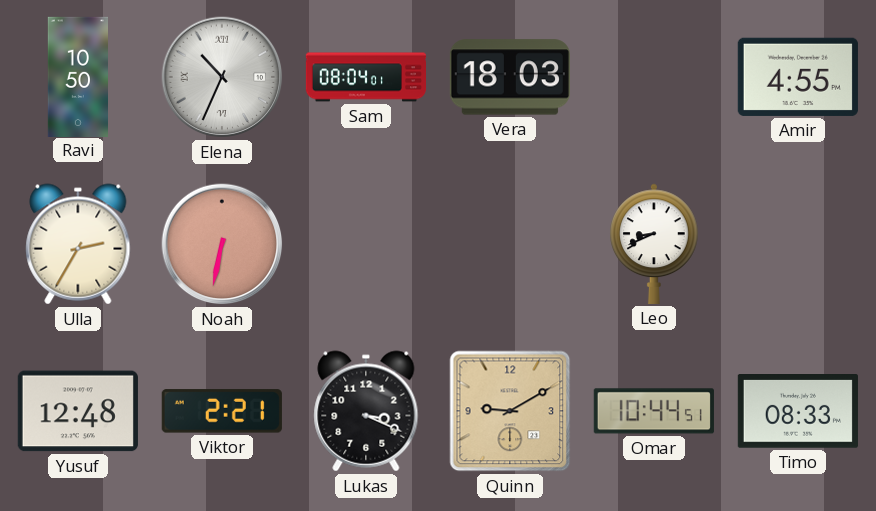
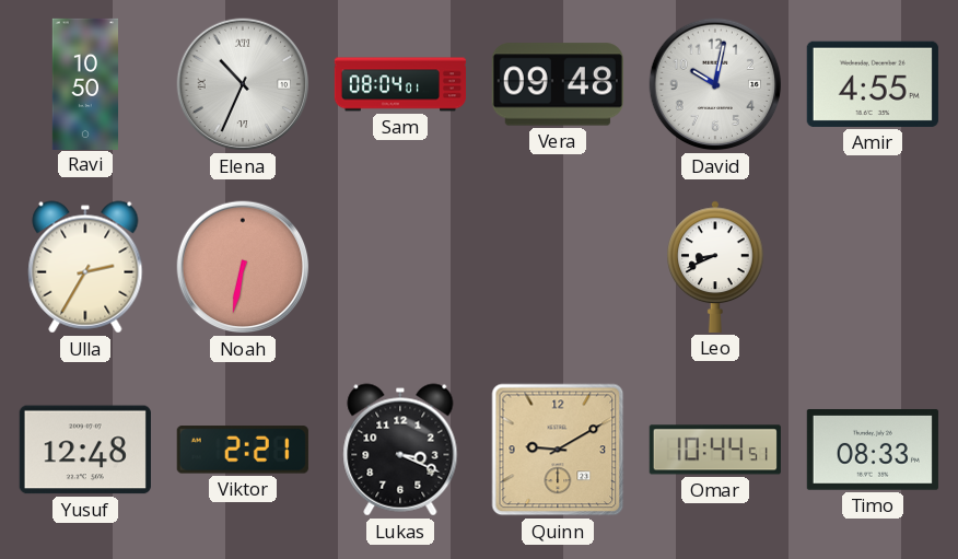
Vera: 18:03 -> 09:48
David: none -> 10:02
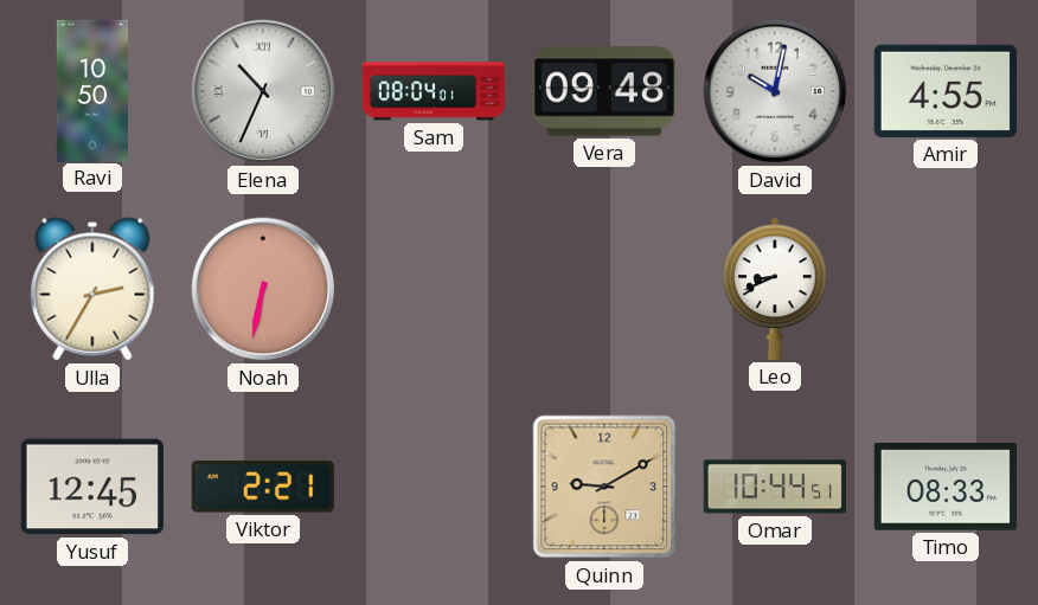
Yusuf: 12:48 -> 12:45
Lukas: 3:19 -> none
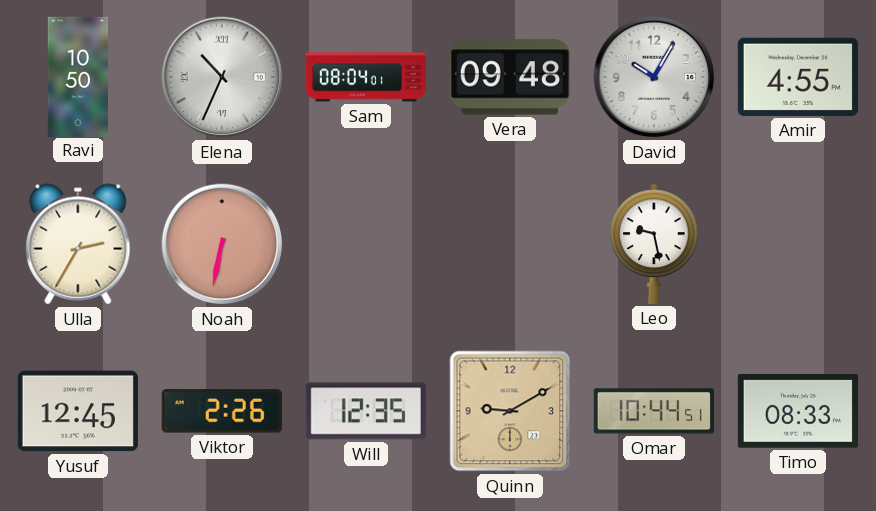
David: 10:02 -> 10:05
Leo: 8:41 -> 9:28
Viktor: 2:21 -> 2:26
Will: none -> 12:35
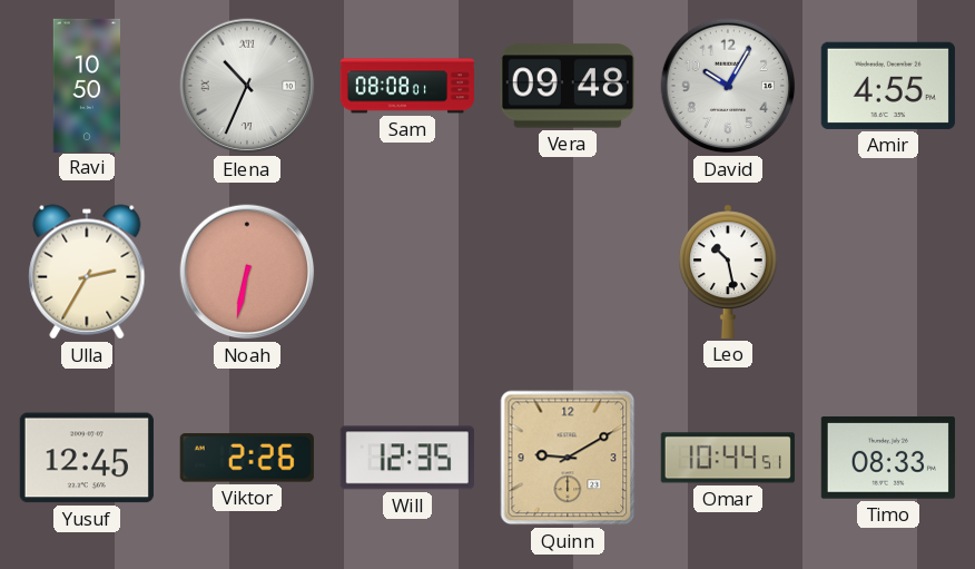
Sam: 08:04 -> 08:08
Leo: 9:28 -> 10:28
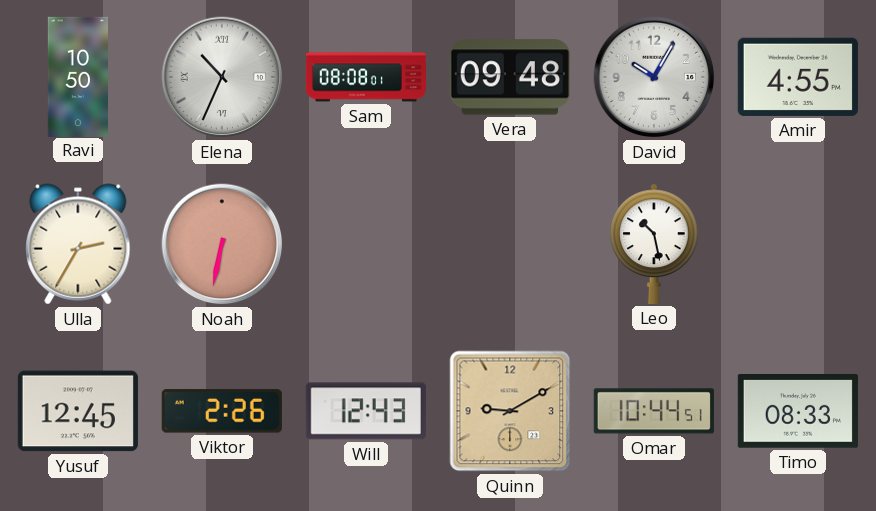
Will: 12:35 -> 12:43
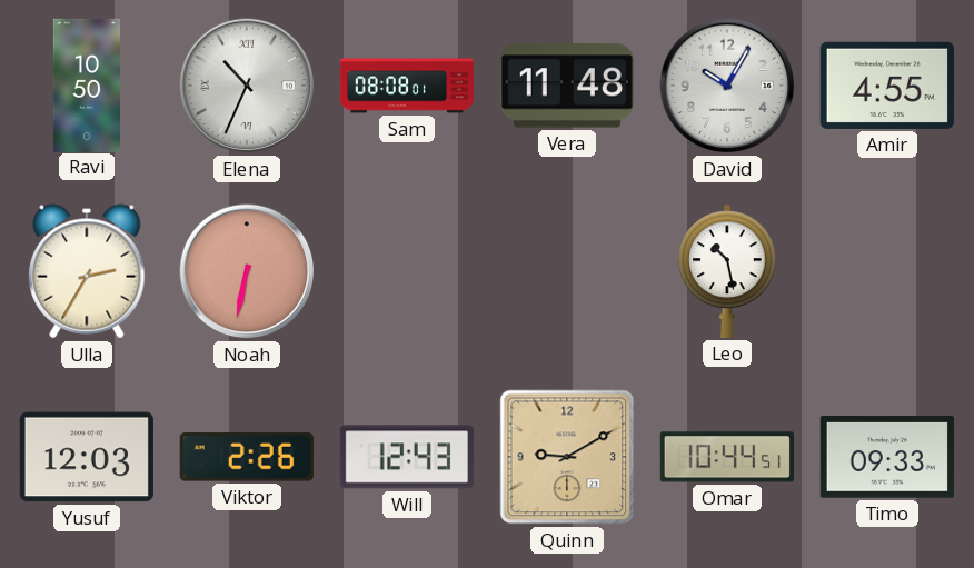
Vera: 09:48 -> 11:48
Yusuf: 12:45 -> 12:03
Timo: 08:33 -> 09:33
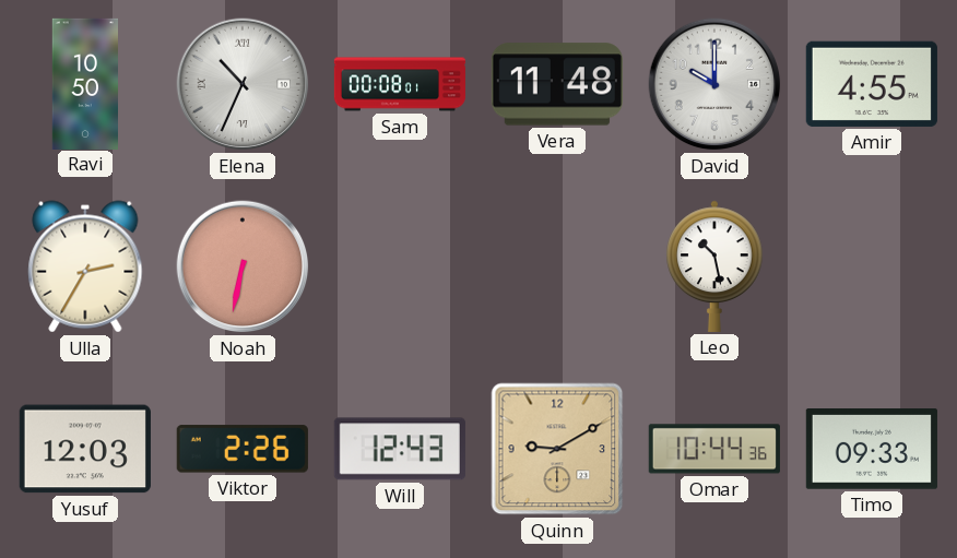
Sam: 08:08 -> 00:08
David: 10:05 -> 10:00
Omar: 10:44:51 -> 10:44:36
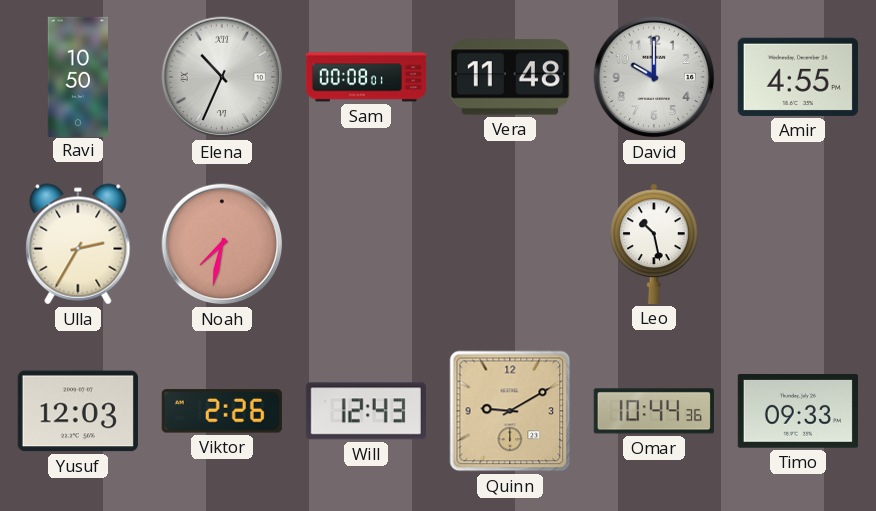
Noah: 6:32 -> 7:32
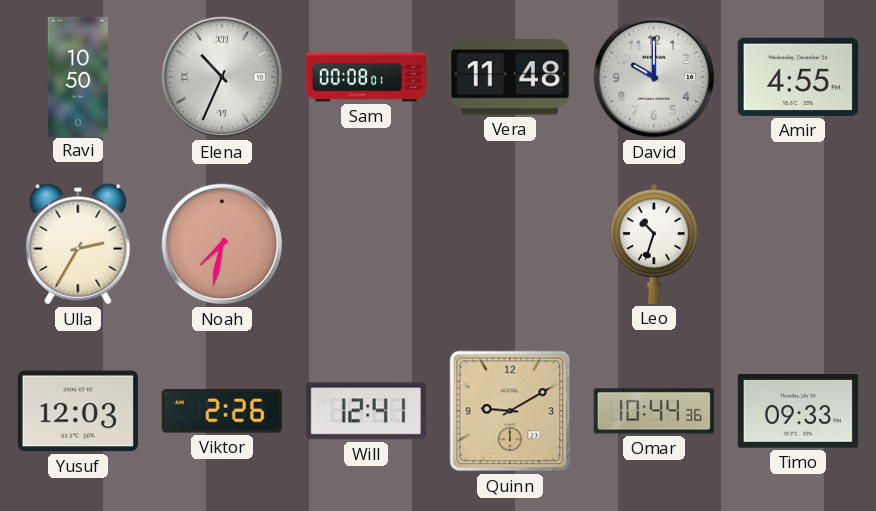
Leo: 10:28 -> 10:33
Will: 12:43 -> 12:41
